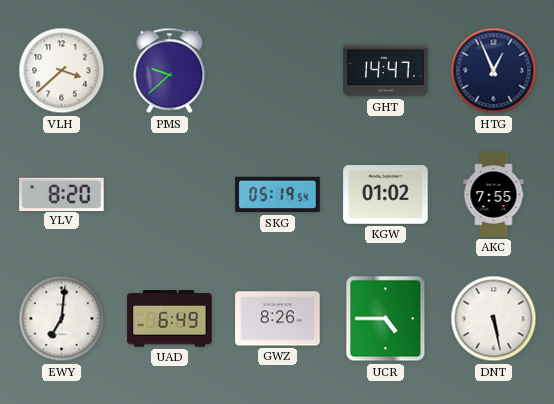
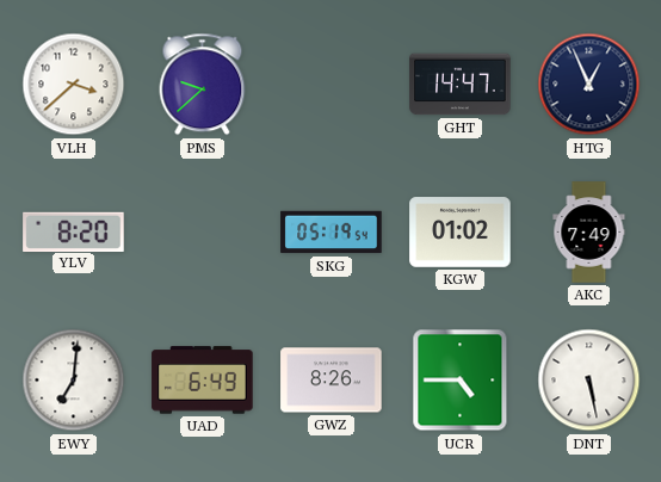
AKC: 7:55 -> 7:49
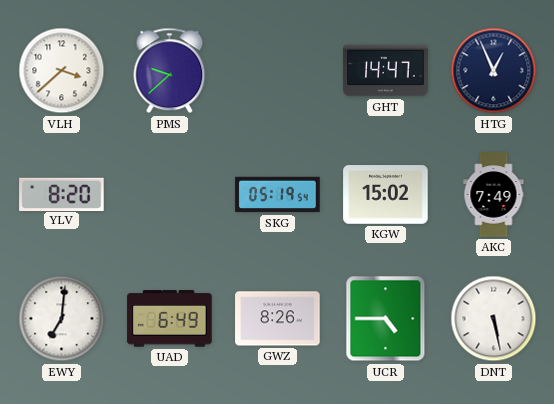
KGW: 01:02 -> 15:02
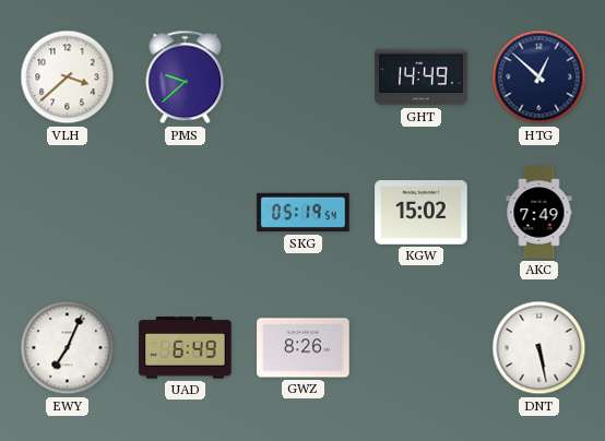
GHT: 14:47 -> 14:49
HTG: 12:56 -> 12:52
YLV: 8:20 -> none
EWY: 7:01 -> 7:04
UCR: 4:45 -> none
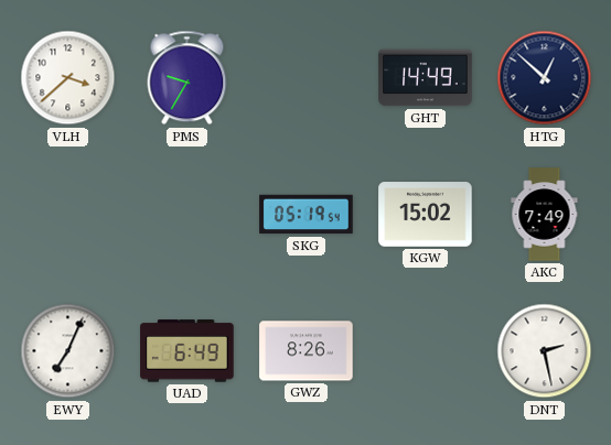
PMS: 9:38 -> 9:35
DNT: 5:28 -> 2:28
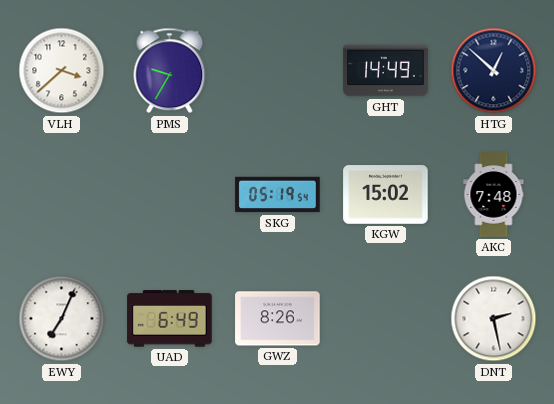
AKC: 7:49 -> 7:48
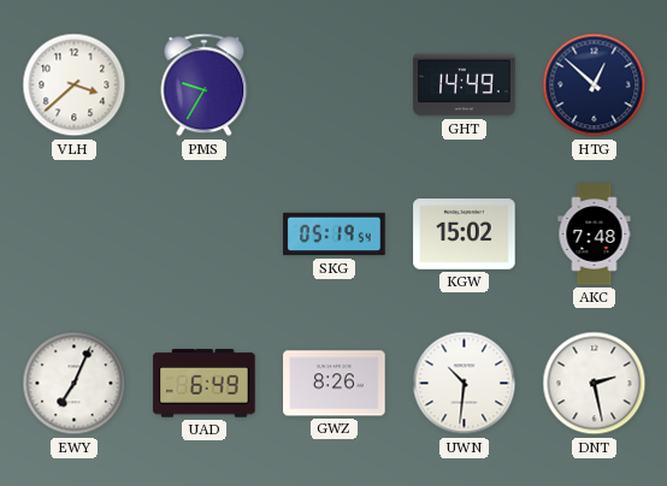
UWN: none -> 10:31
